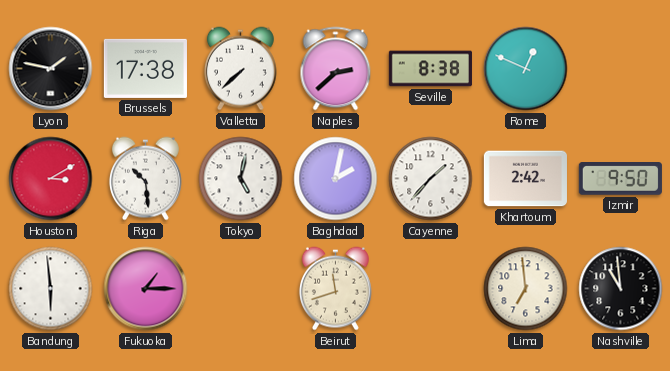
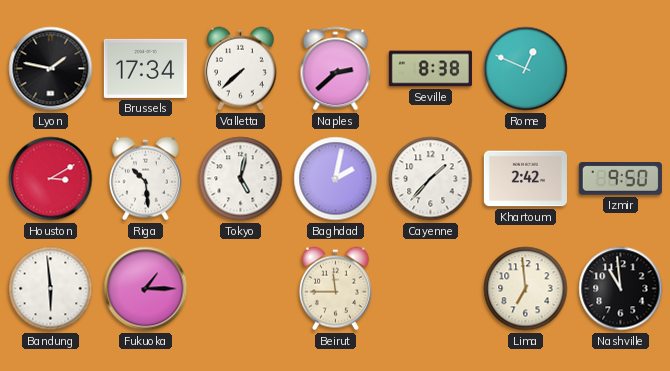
Brussels: 17:38 -> 17:34
Beirut: 11:42 -> 11:45
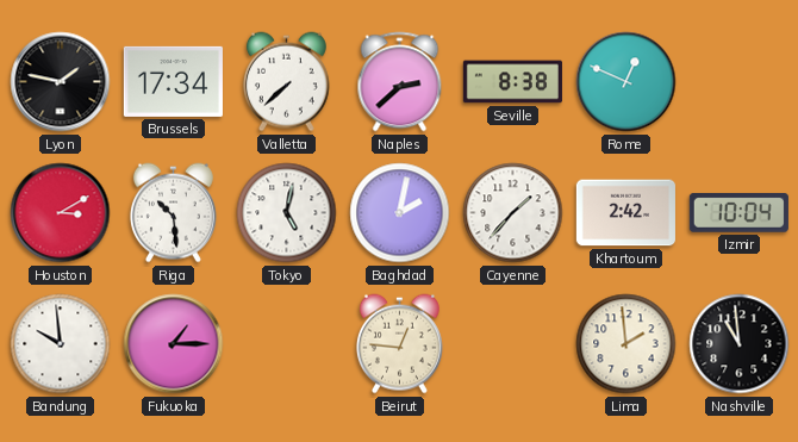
Izmir: 9:50 -> 10:04
Bandung: 5:59 -> 9:59
Beirut: 11:45 -> 12:46
Lima: 6:59 -> 1:59
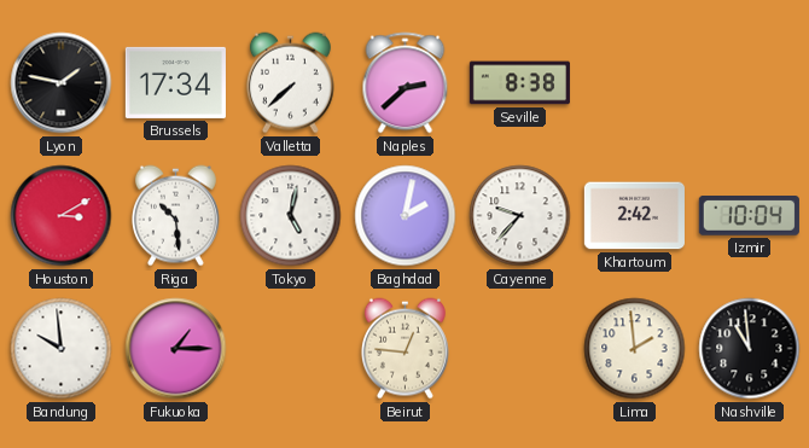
Rome: 12:49 -> none
Cayenne: 1:37 -> 9:37
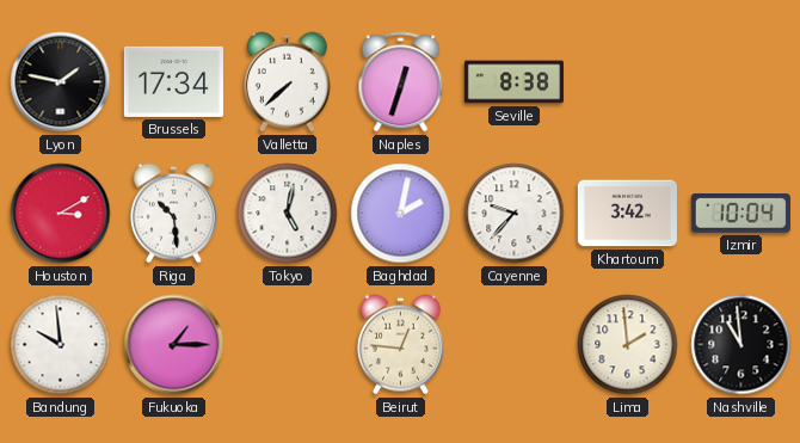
Naples: 2:38 -> 12:33
Khartoum: 2:42 -> 3:42
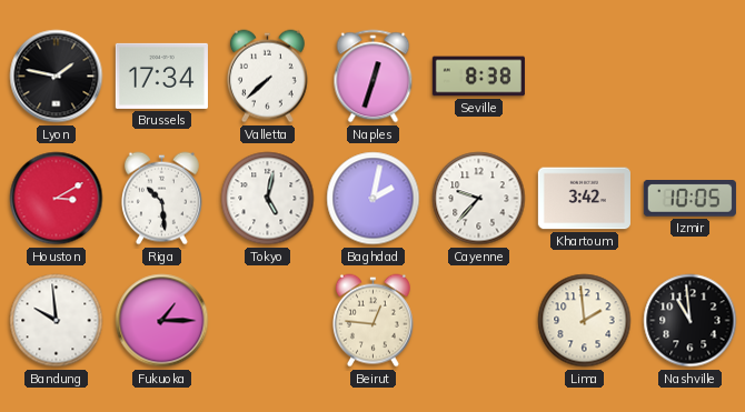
Izmir: 10:04 -> 10:05
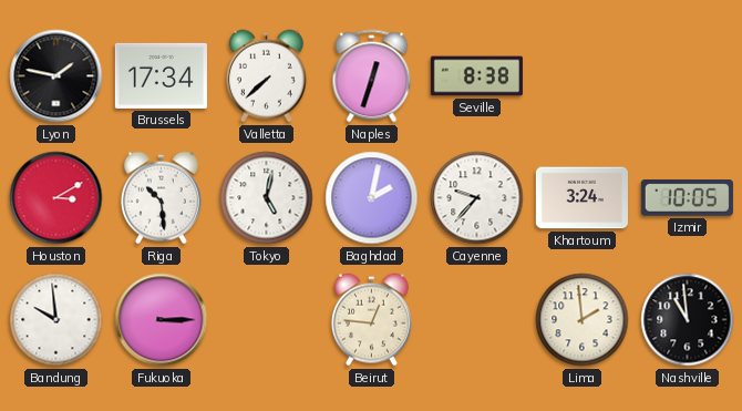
Khartoum: 3:42 -> 3:24
Fukuoka: 1:15 -> 3:15
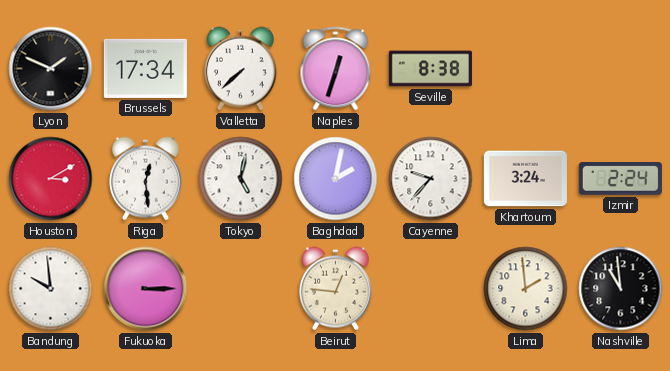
Lyon: 1:47 -> 1:49
Riga: 10:29 -> 12:29
Izmir: 10:05 -> 2:24
